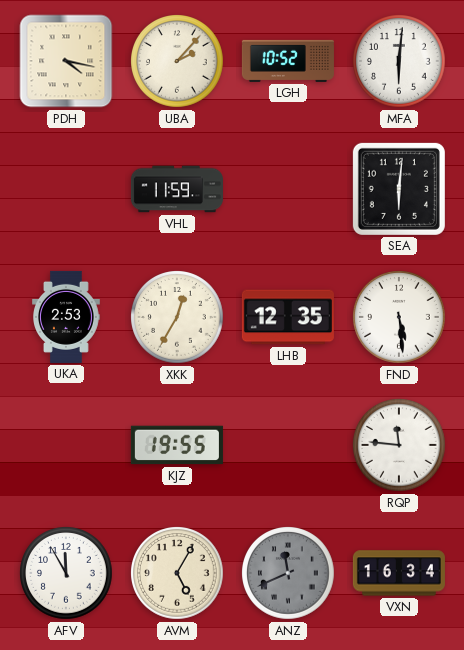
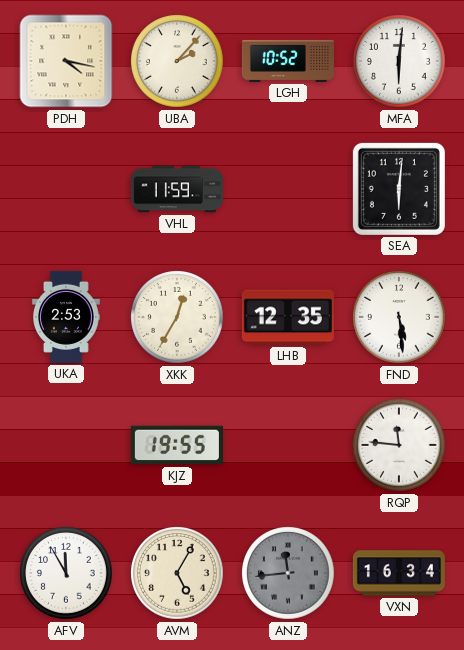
ANZ: 11:41 -> 11:44
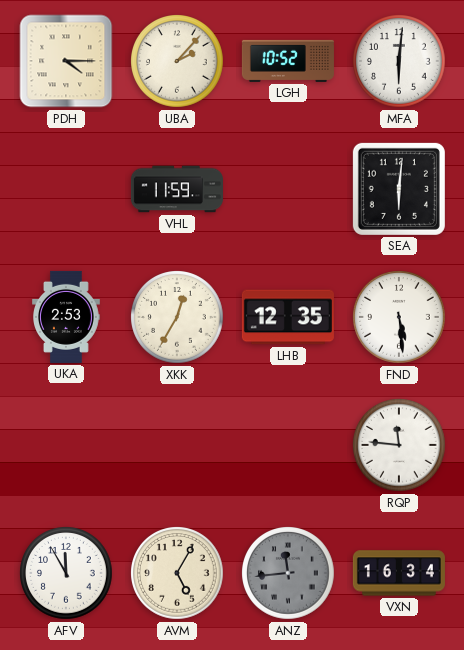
PDH: 4:17 -> 4:15
KJZ: 19:55 -> none
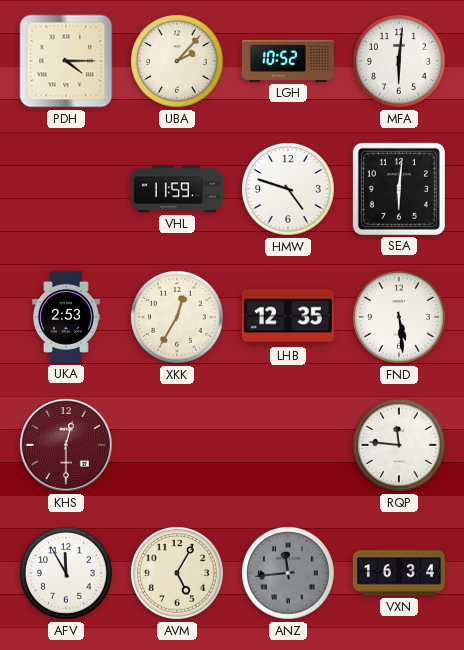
HMW: none -> 4:48
KHS: none -> 12:30
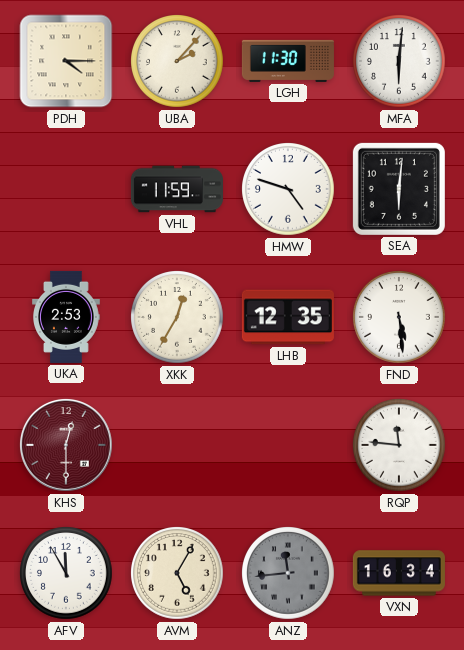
LGH: 10:52 -> 11:30
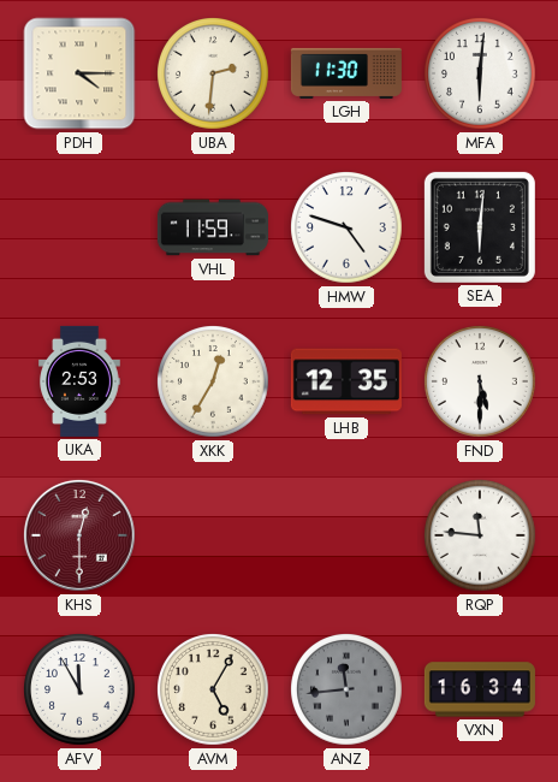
UBA: 2:07 -> 2:31
FND: 5:29 -> 5:30
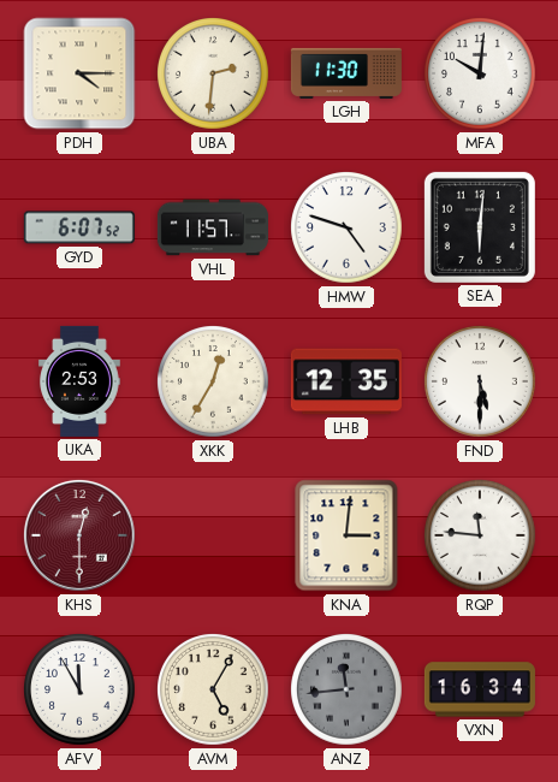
MFA: 6:01 -> 10:01
GYD: none -> 6:07
VHL: 11:59 -> 11:57
KNA: none -> 3:01
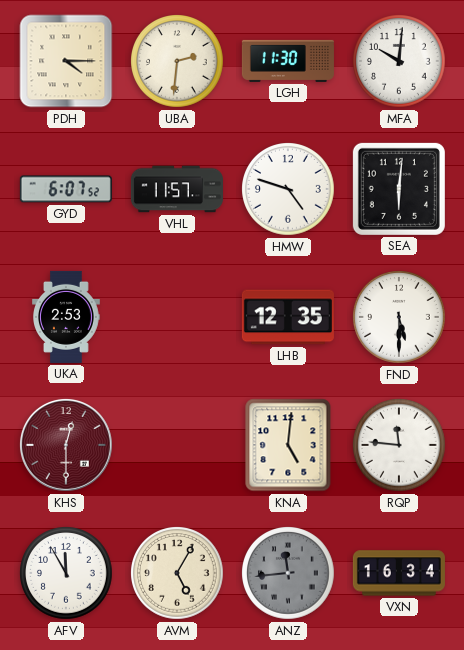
XKK: 12:35 -> none
KNA: 3:01 -> 5:01
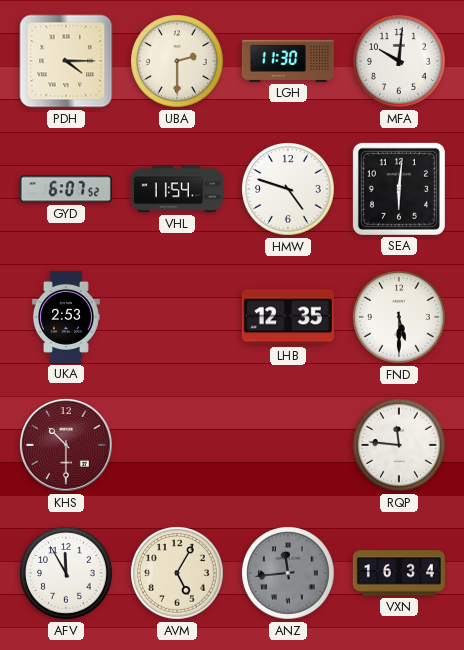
UBA: 2:31 -> 2:30
VHL: 11:57 -> 11:54
KHS: 12:30 -> 10:30
KNA: 5:01 -> none
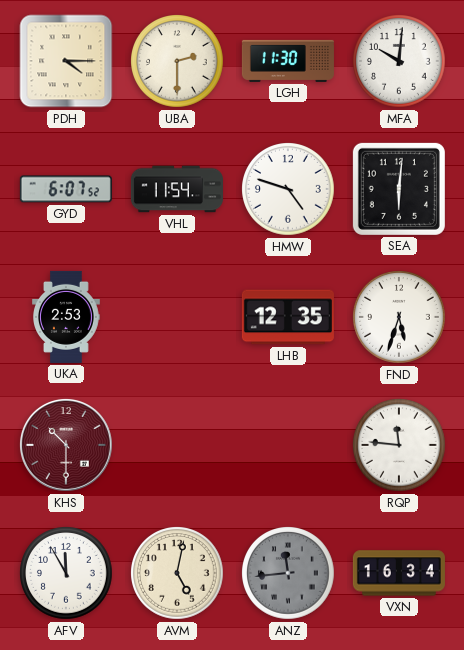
FND: 5:30 -> 5:33
AVM: 5:05 -> 5:02
